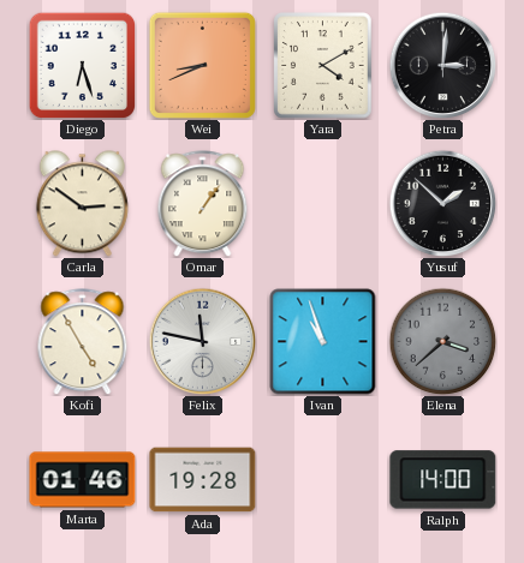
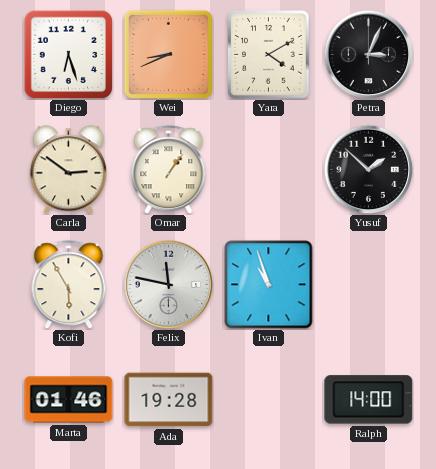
Petra: 3:01 -> 3:04
Kofi: 4:55 -> 5:55
Elena: 3:38 -> none
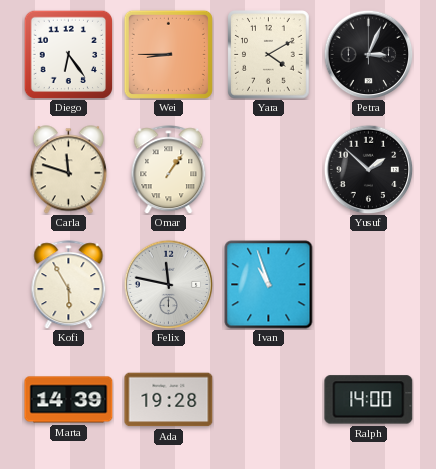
Diego: 6:27 -> 6:24
Wei: 8:41 -> 8:45
Carla: 2:51 -> 11:48
Marta: 01:46 -> 14:39
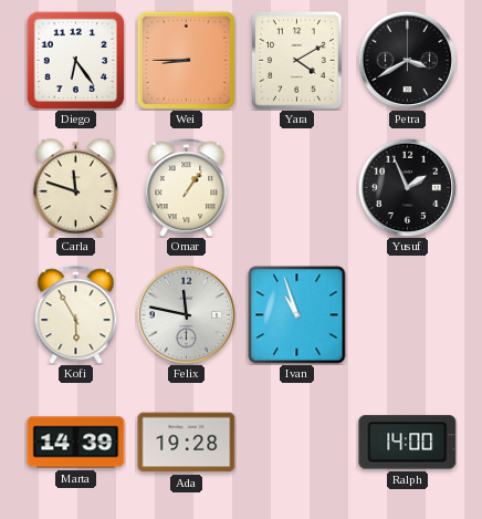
Petra: 3:04 -> 3:40
Yusuf: 1:52 -> 1:56
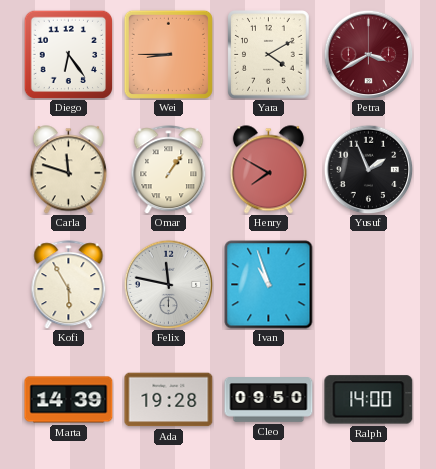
Petra dial: black -> burgundy
Henry: none -> 7:50
Cleo: none -> 09:50
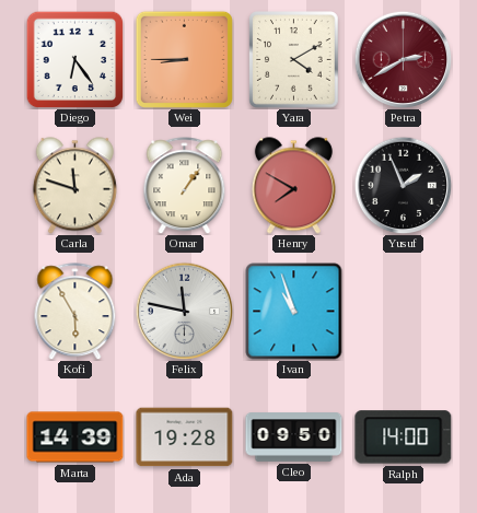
Petra: 3:40 -> 2:40
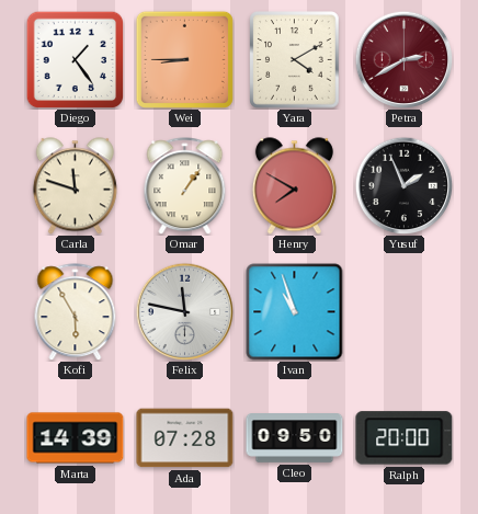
Diego: 6:24 -> 1:24
Ada: 19:28 -> 07:28
Ralph: 14:00 -> 20:00
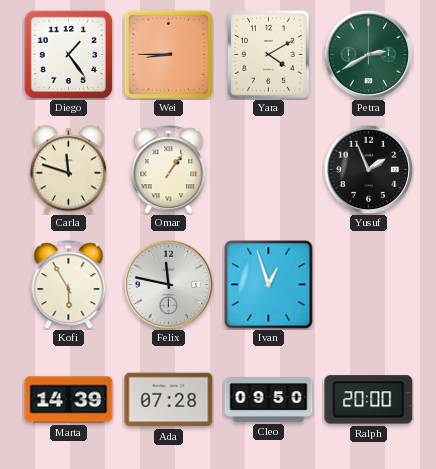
Petra dial: burgundy -> green
Henry: 7:50 -> none
Ivan: 10:57 -> 12:57
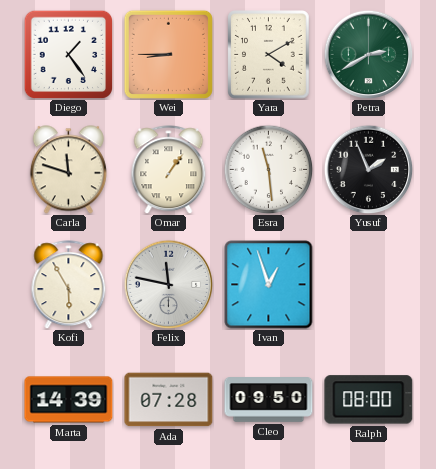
Esra: none -> 11:29
Ralph: 20:00 -> 08:00
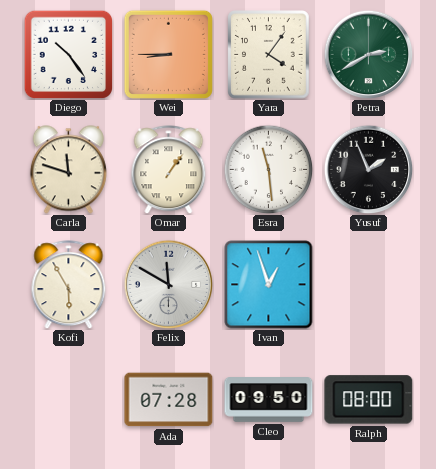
Diego: 1:24 -> 10:24
Yara: 4:10 -> 4:06
Felix: 11:47 -> 11:50
Marta: 14:39 -> none
